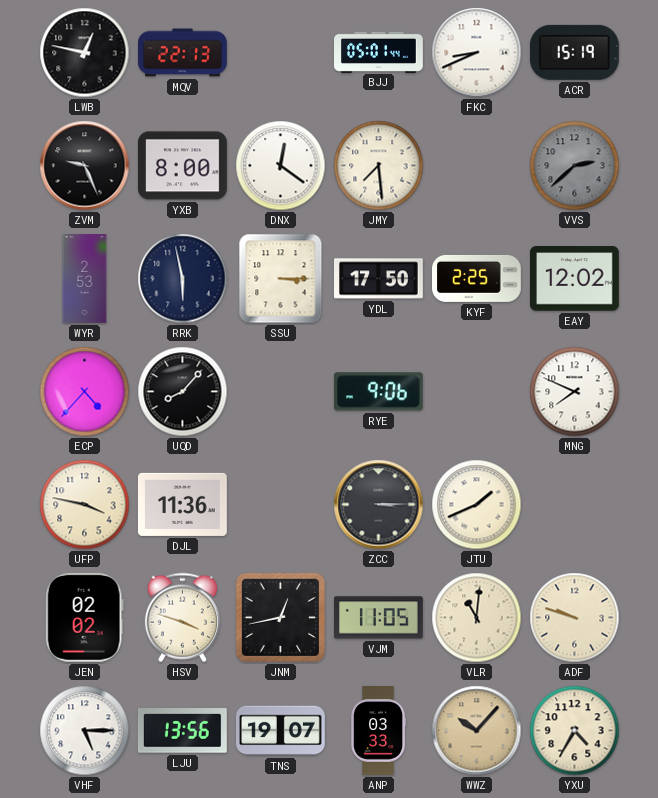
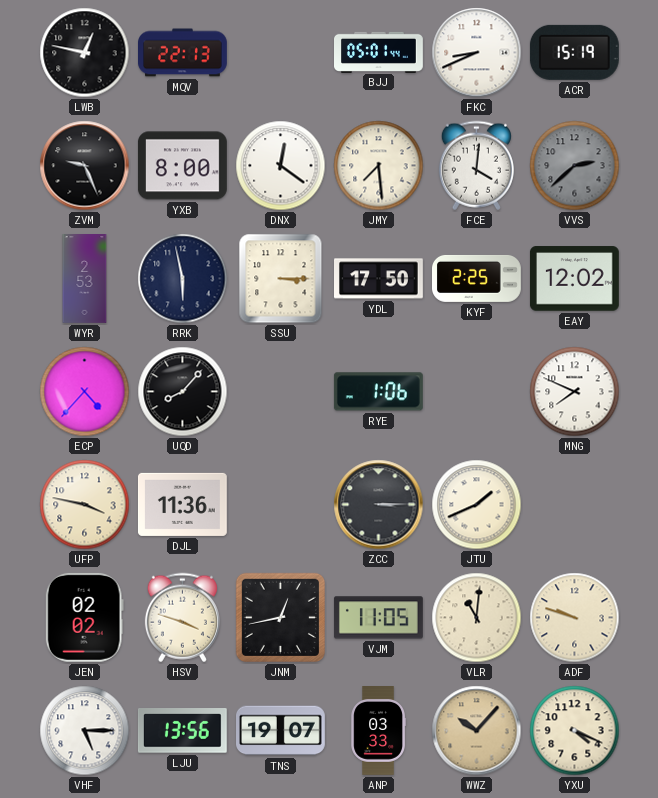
FCE: none -> 4:01
RYE: 9:06 -> 1:06
YXU: 4:35 -> 4:19
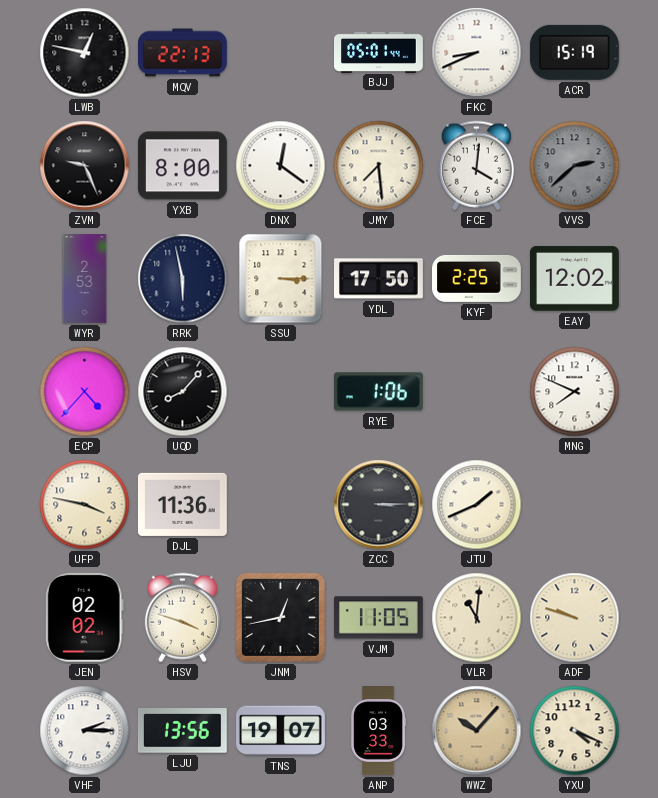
VHF: 5:15 -> 2:15
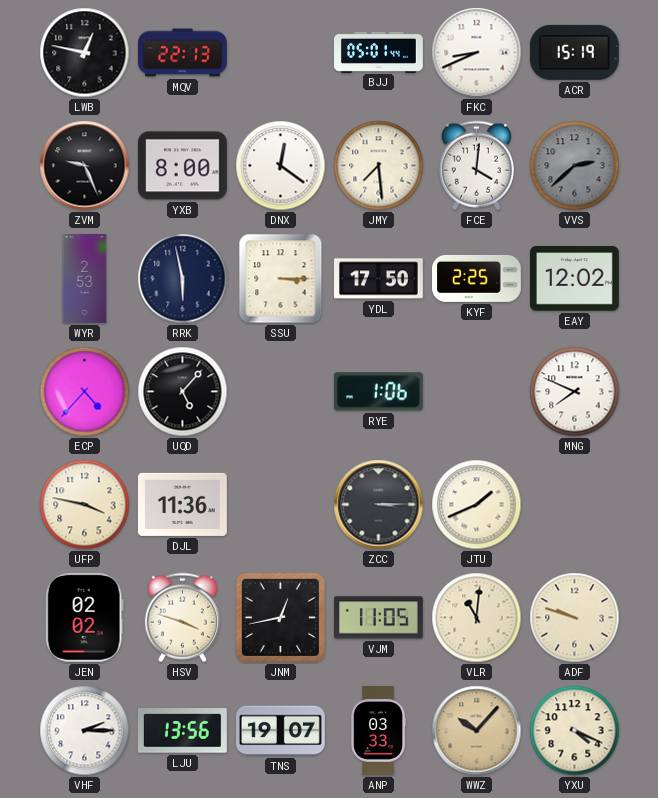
UQD: 8:07 -> 5:07
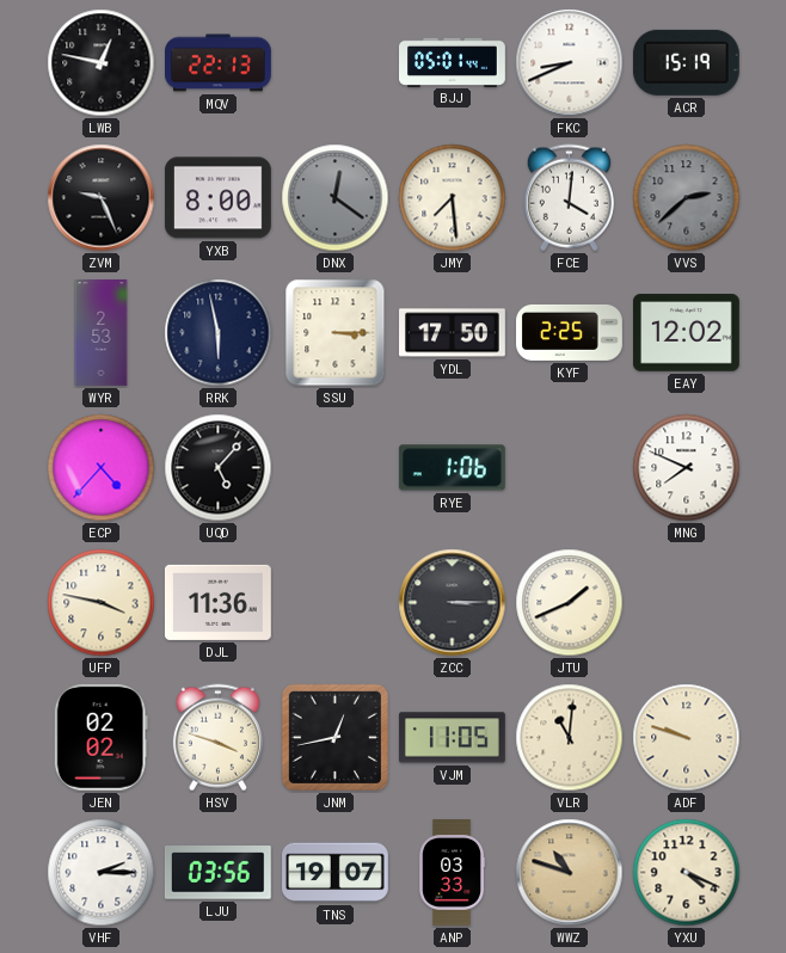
DNX dial: white -> grey
LJU: 13:56 -> 03:56
WWZ: 10:07 -> 10:48
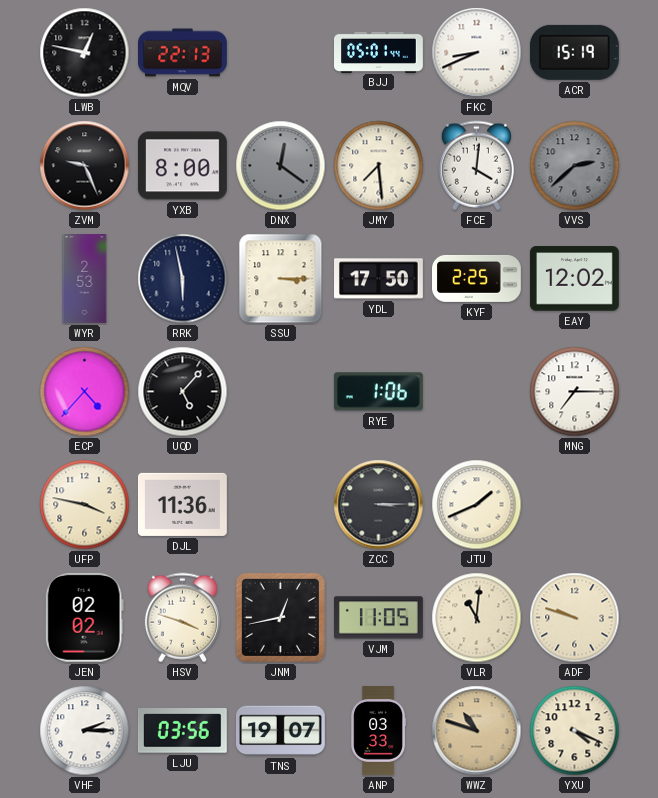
MNG: 7:49 -> 7:15
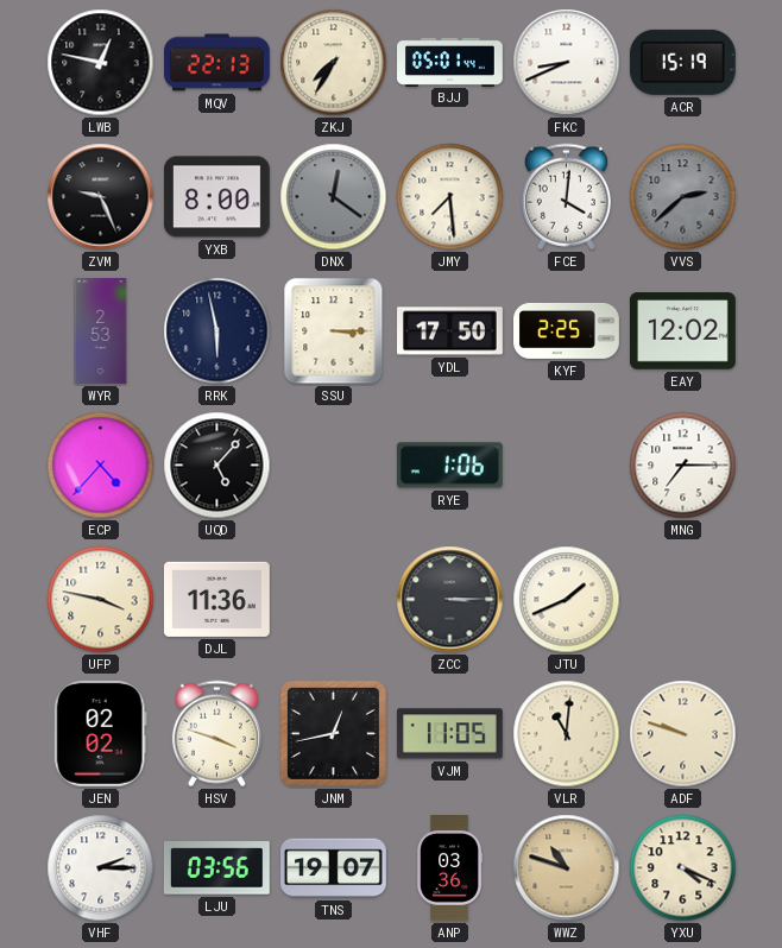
ZKJ: none -> 7:35
ANP: 03:33 -> 03:36
